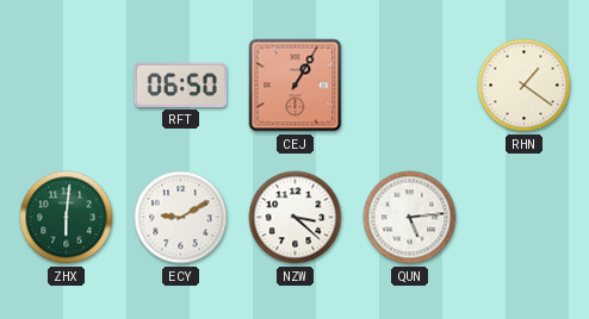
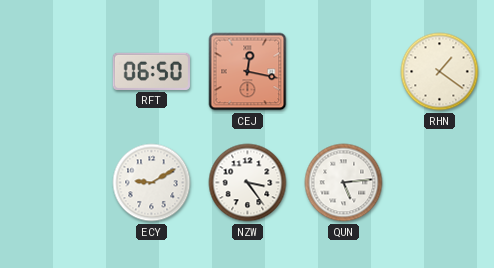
CEJ: 1:05 -> 12:17
ZHX: 6:01 -> none
NZW: 3:22 -> 3:24
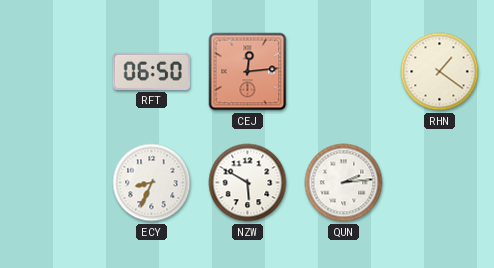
CEJ: 12:17 -> 12:14
ECY: 9:10 -> 8:34
NZW: 3:24 -> 5:50
QUN: 5:14 -> 2:14
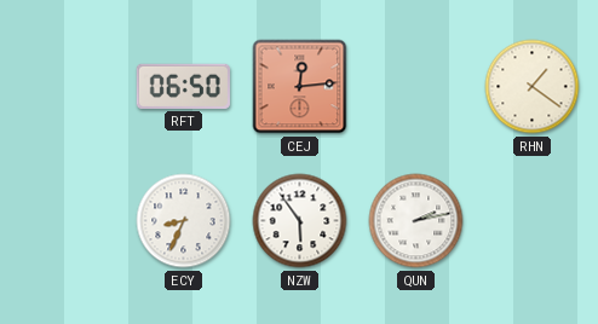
NZW: 5:50 -> 5:54
QUN: 2:14 -> 2:13
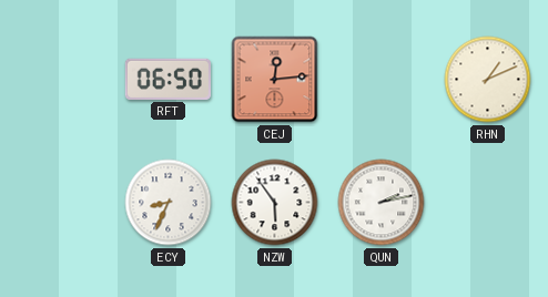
RHN: 1:21 -> 1:11
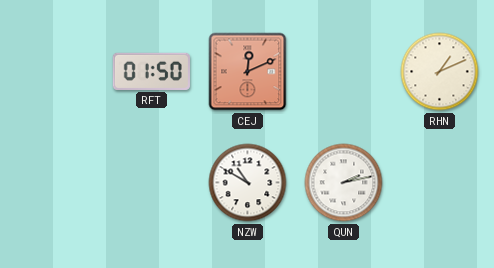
RFT: 06:50 -> 01:50
CEJ: 12:14 -> 12:11
ECY: 8:34 -> none
NZW: 5:54 -> 10:50
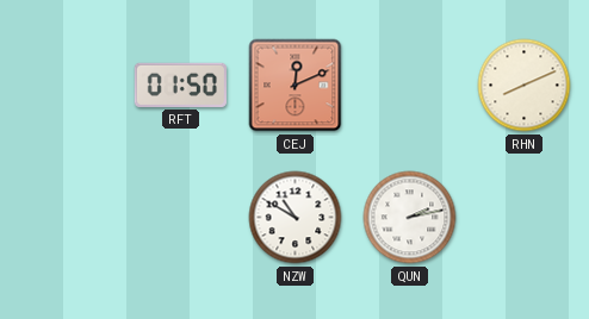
RHN: 1:11 -> 8:11
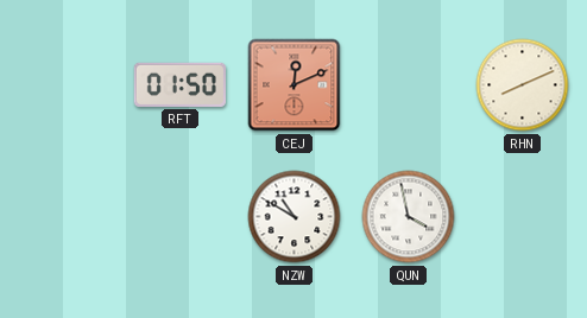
QUN: 2:13 -> 3:58
